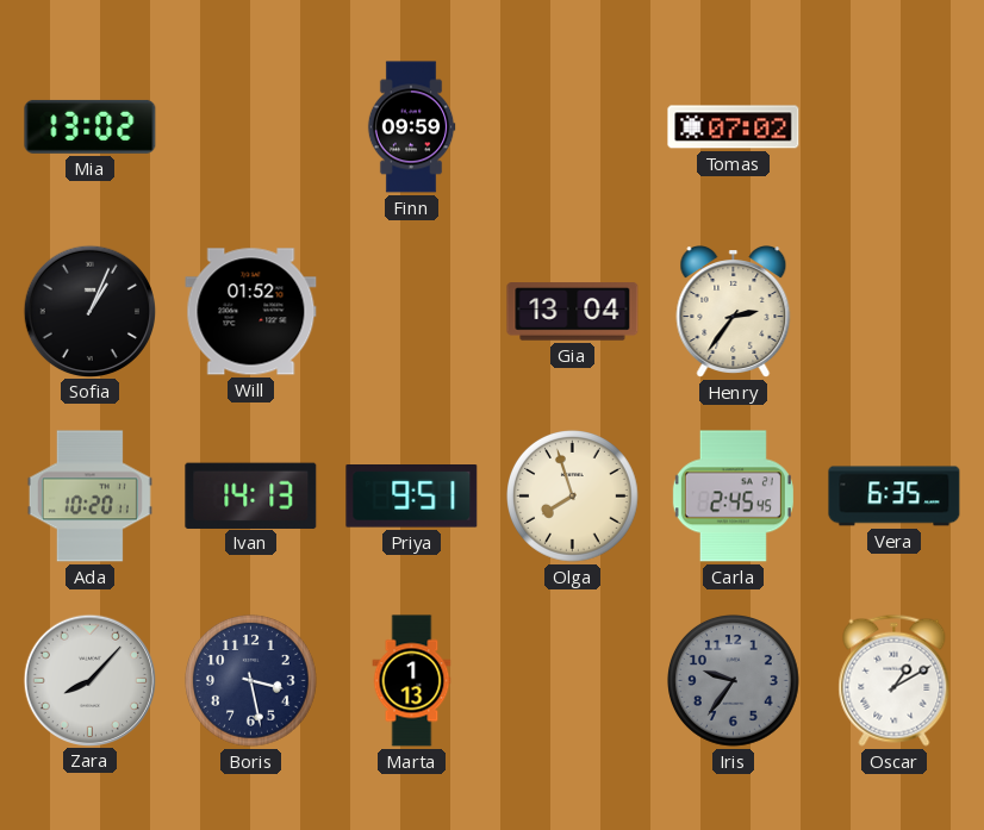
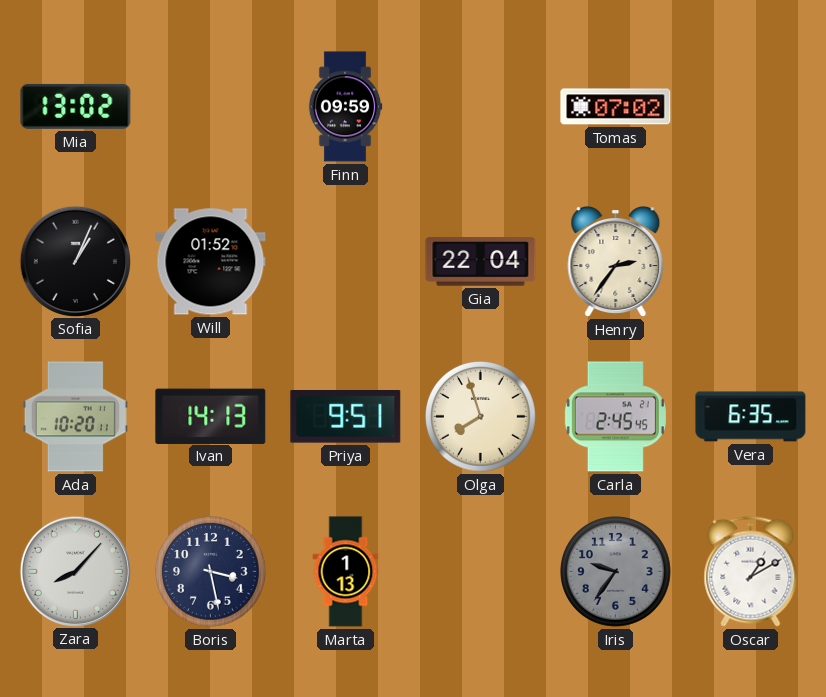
Gia: 13:04 -> 22:04
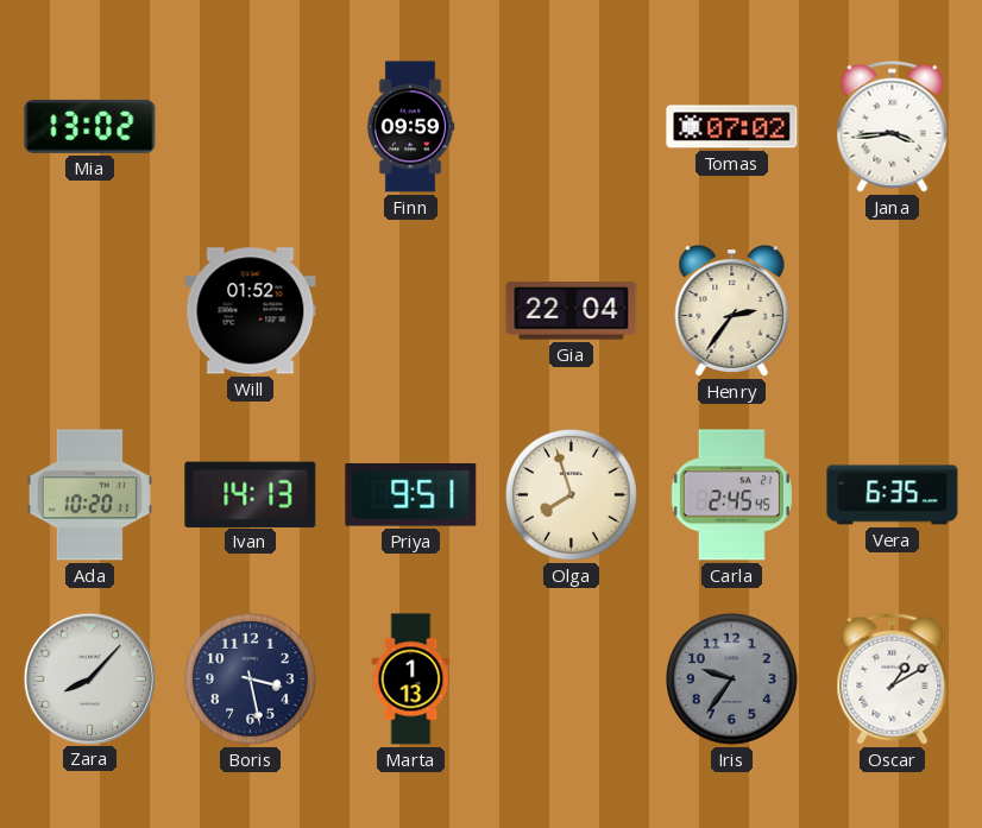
Jana: none -> 3:44
Sofia: 1:04 -> none
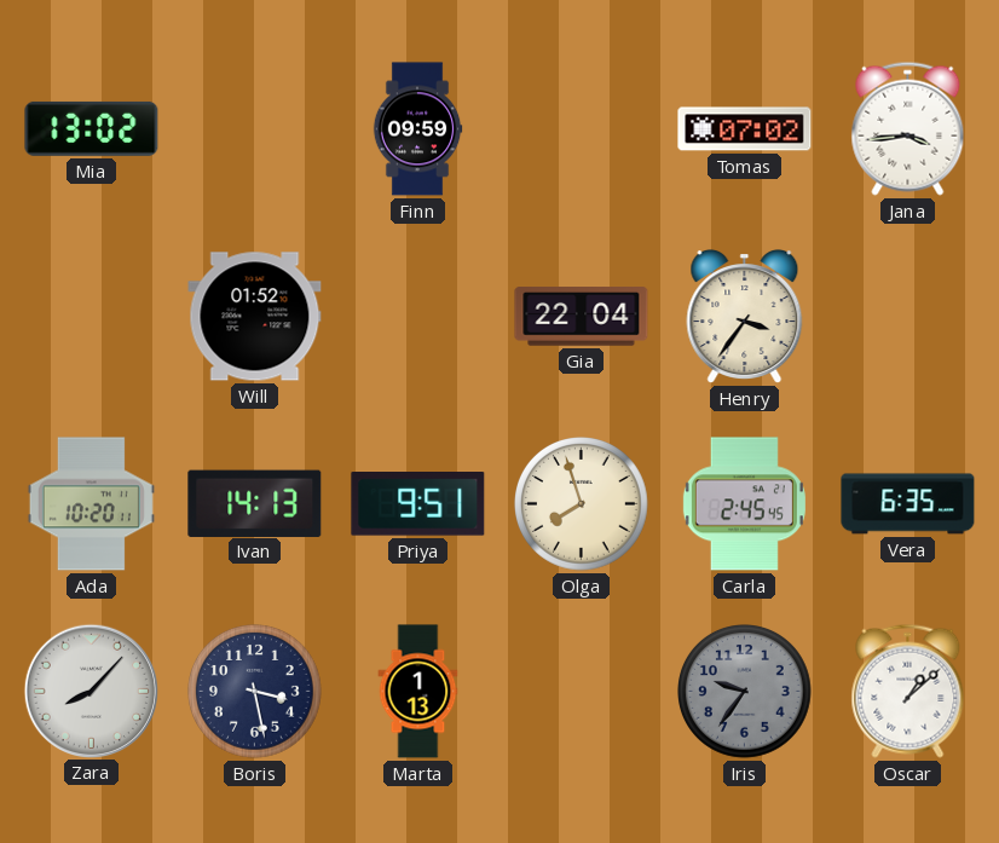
Henry: 2:36 -> 3:36
Oscar: 1:10 -> 1:08
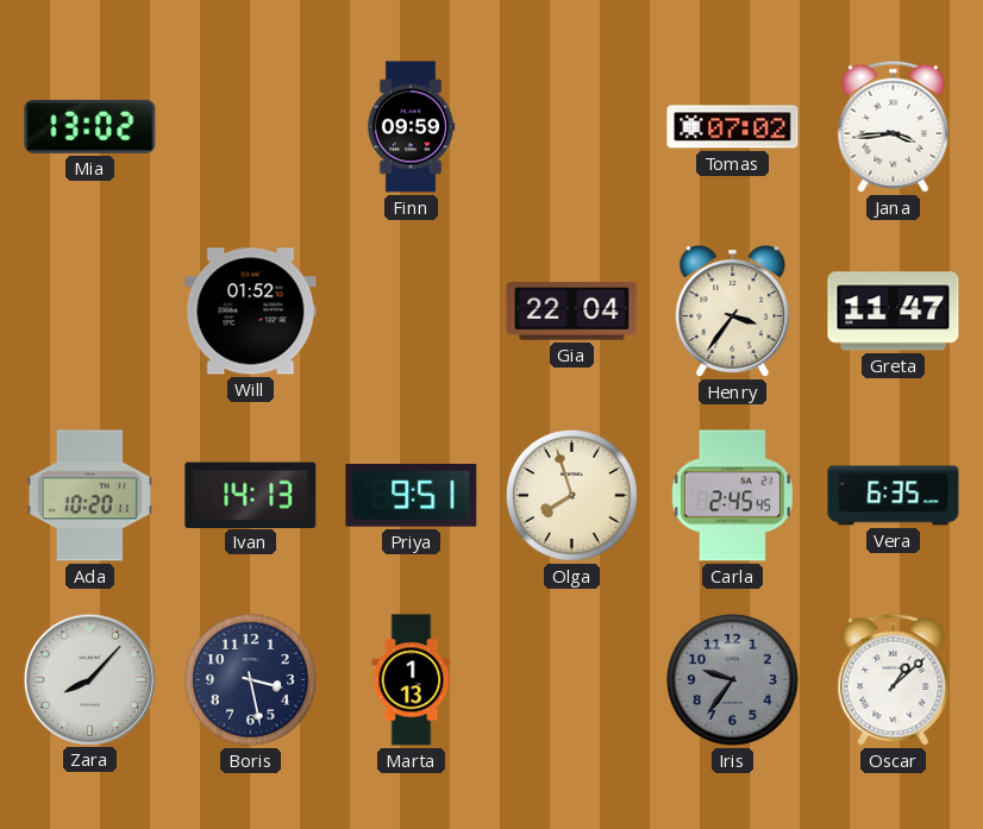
Greta: none -> 11:47
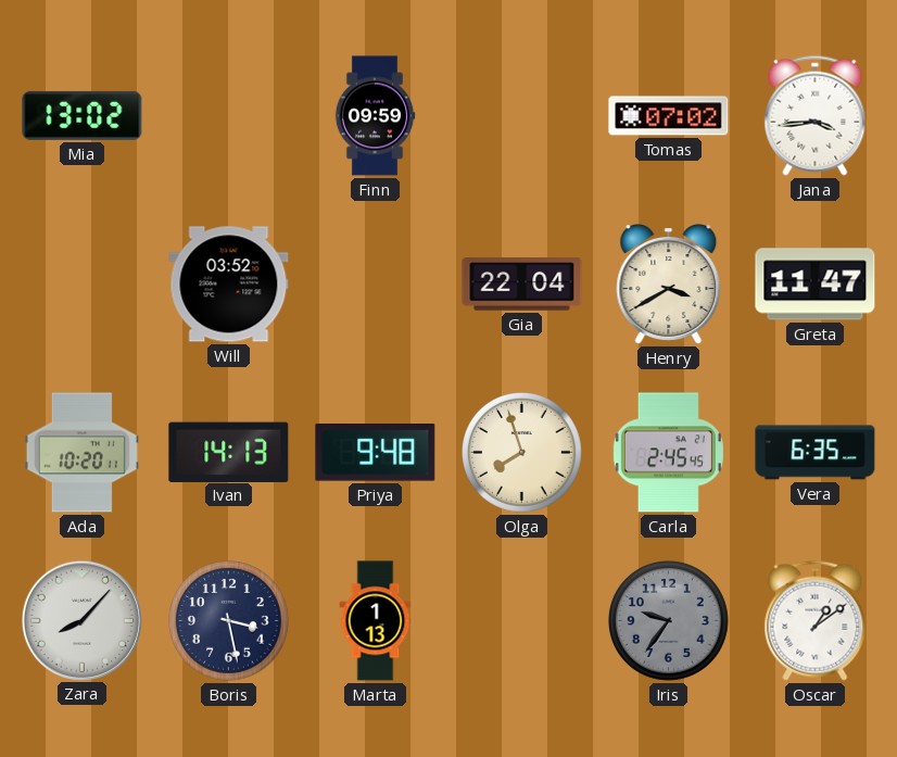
Will: 01:52 -> 03:52
Henry: 3:36 -> 3:40
Priya: 9:51 -> 9:48
Oscar: 1:08 -> 1:09
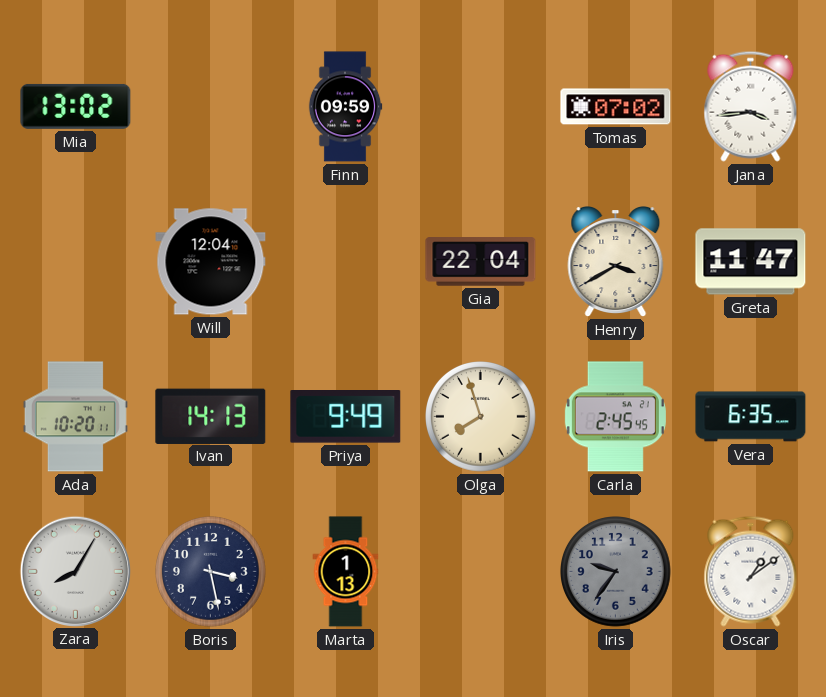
Will: 03:52 -> 12:04
Priya: 9:48 -> 9:49
Zara: 8:07 -> 8:05
